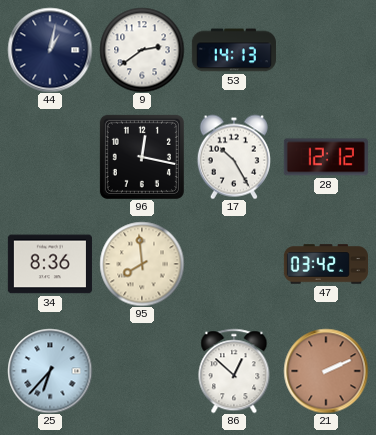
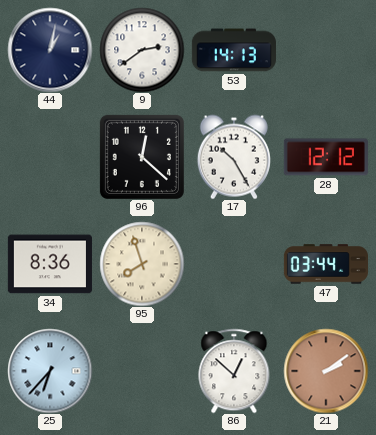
96: 12:17 -> 12:22
95: 7:59 -> 7:57
47: 03:42 -> 03:44
21: 2:11 -> 2:09
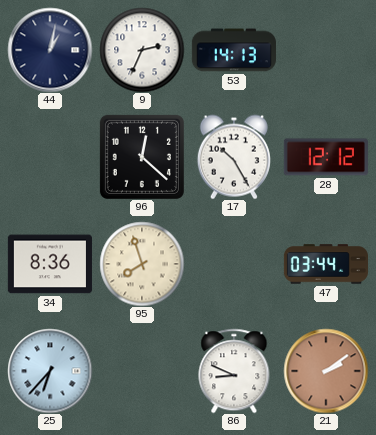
9: 2:39 -> 2:34
86: 12:52 -> 8:49
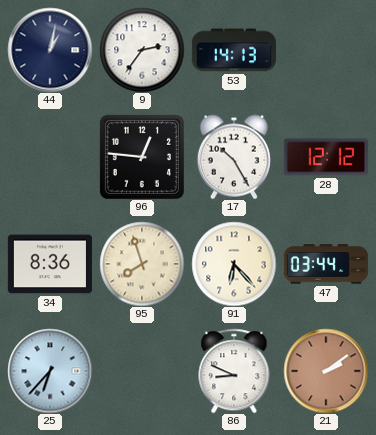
9: 2:34 -> 2:36
96: 12:22 -> 12:46
91: none -> 6:23
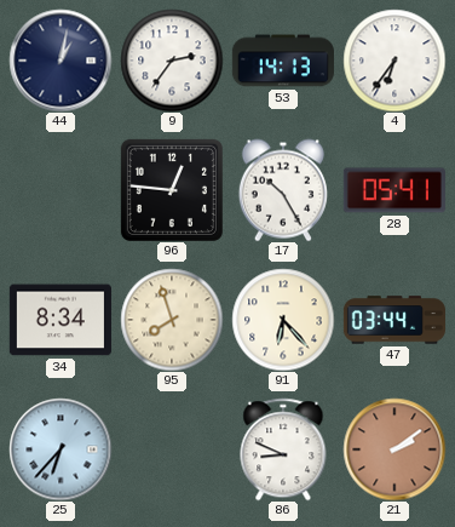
4: none -> 6:36
28: 12:12 -> 05:41
34: 8:36 -> 8:34
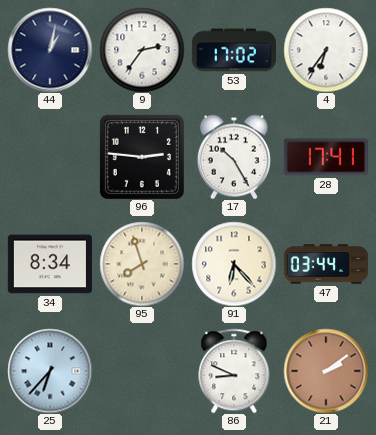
53: 14:13 -> 17:02
96: 12:46 -> 2:46
28: 05:41 -> 17:41
